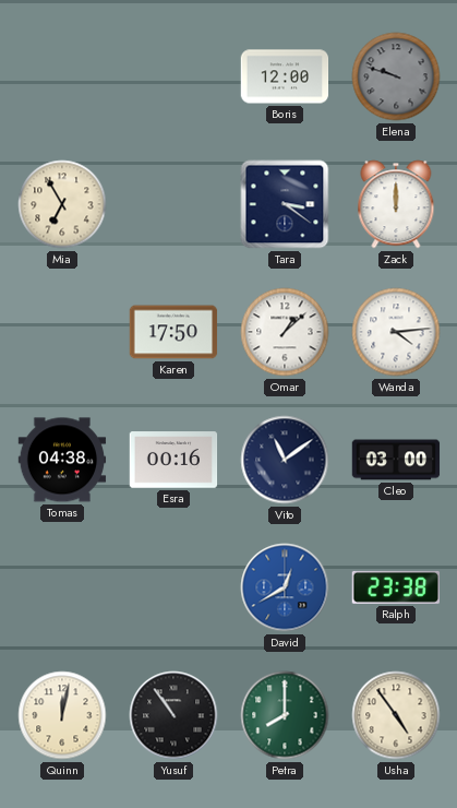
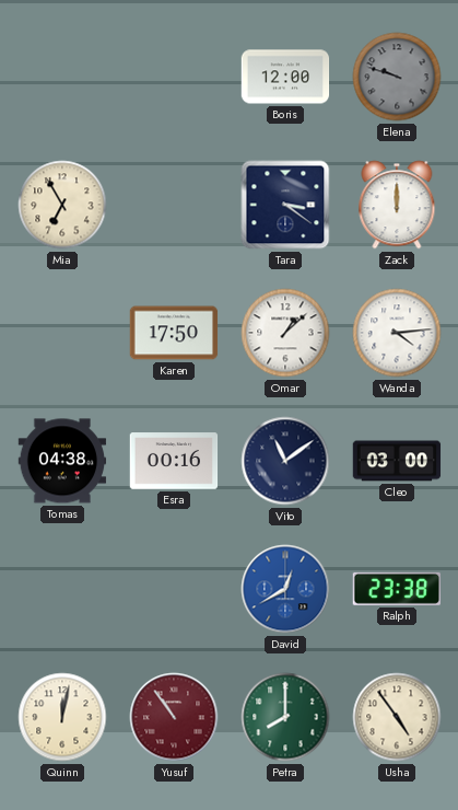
Yusuf dial: black -> burgundy
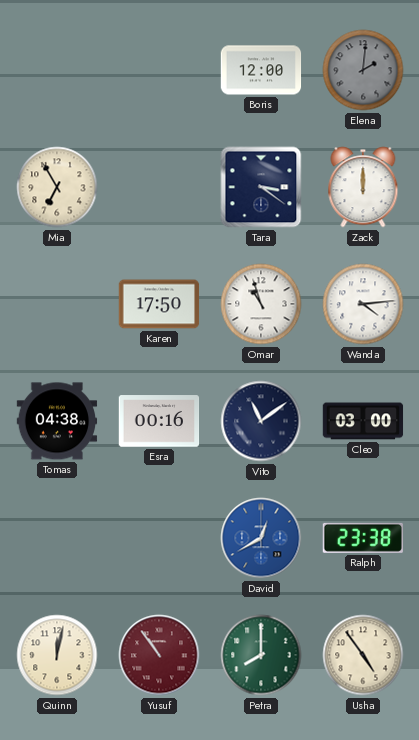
Elena: 9:48 -> 2:01
Omar: 1:08 -> 10:57
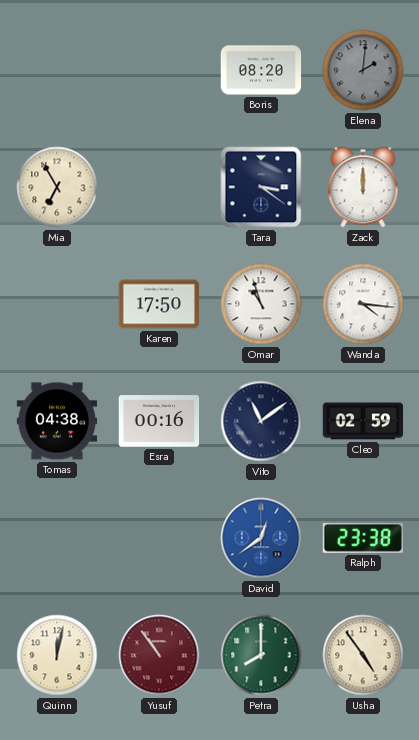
Boris: 12:00 -> 08:20
Wanda: 4:14 -> 4:16
Cleo: 03:00 -> 02:59
David: 12:40 -> 12:39
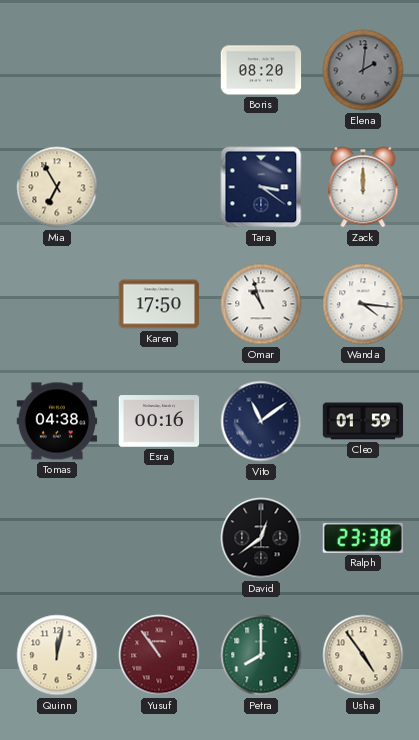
Cleo: 02:59 -> 01:59
David dial: blue -> black
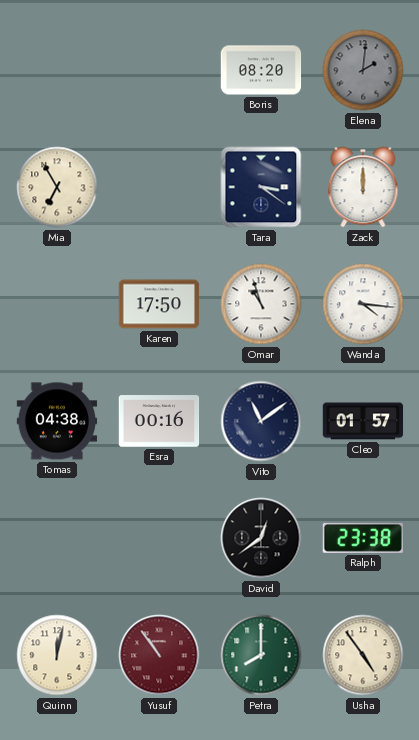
Cleo: 01:59 -> 01:57
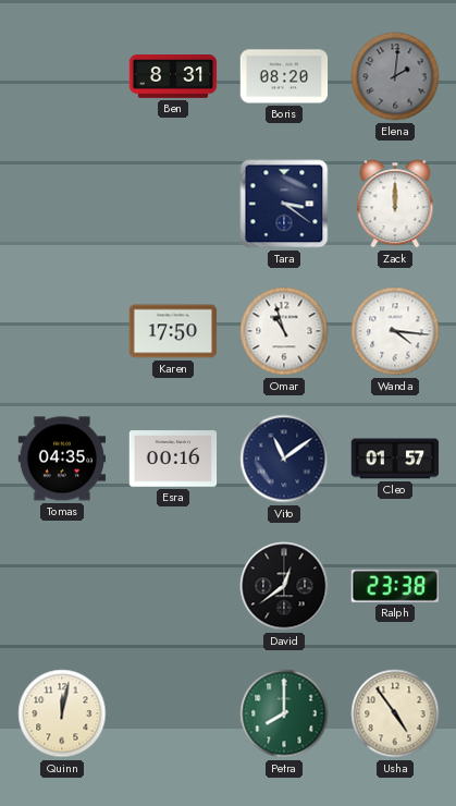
Ben: none -> 8:31
Mia: 6:55 -> none
Tomas: 04:38 -> 04:35
Yusuf: 10:54 -> none
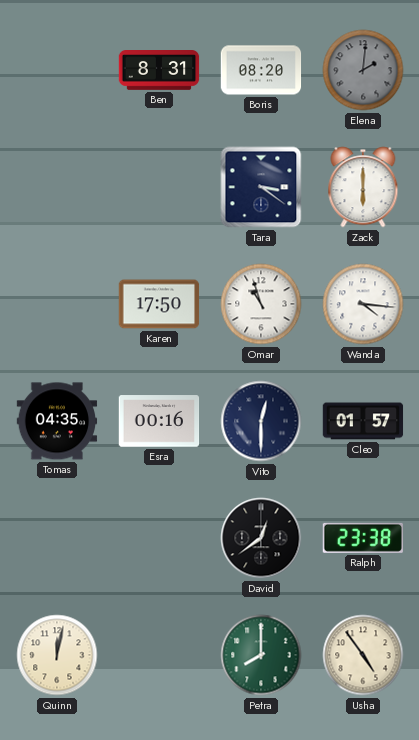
Zack: 12:00 -> 6:00
Vito: 11:09 -> 12:30
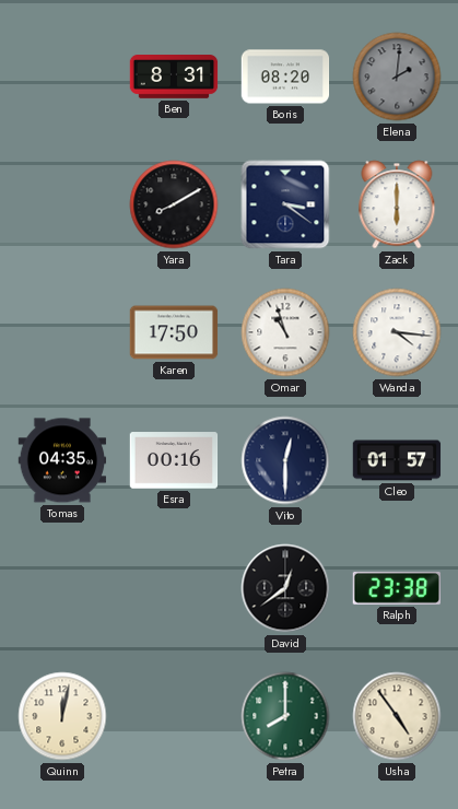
Yara: none -> 8:10
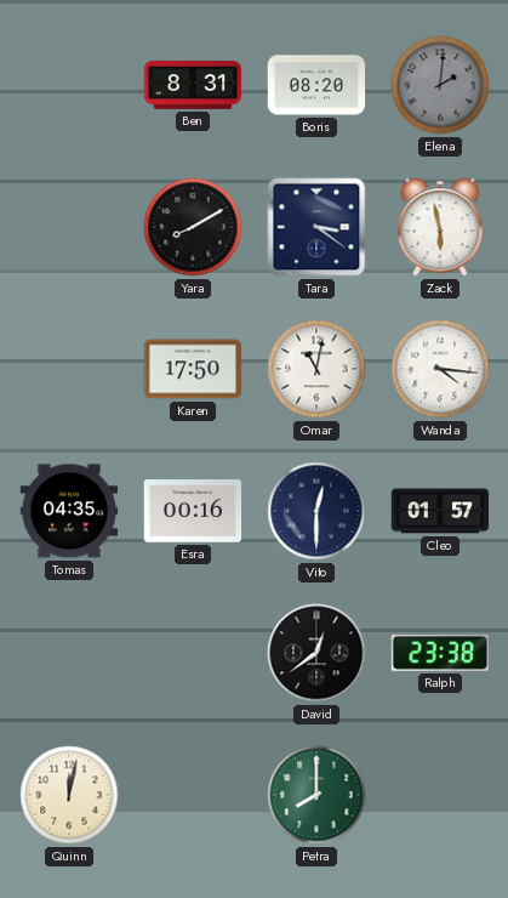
Zack: 6:00 -> 5:58
Omar: 10:57 -> 11:02
Usha: 4:54 -> none
